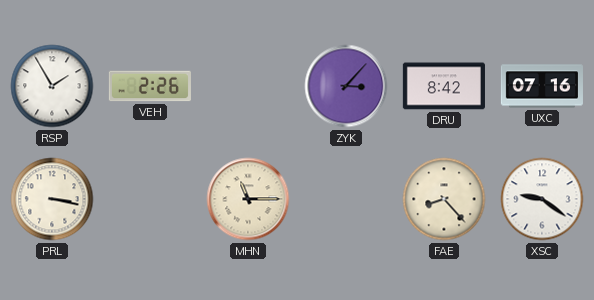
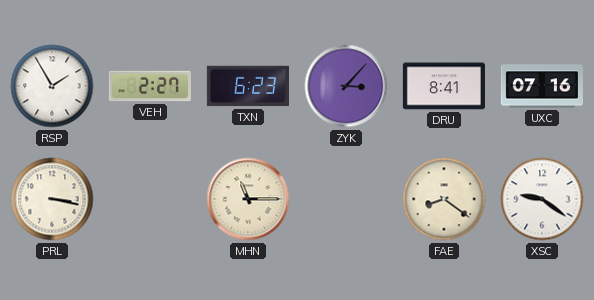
VEH: 2:26 -> 2:27
TXN: none -> 6:23
DRU: 8:42 -> 8:41
FAE: 8:23 -> 8:21
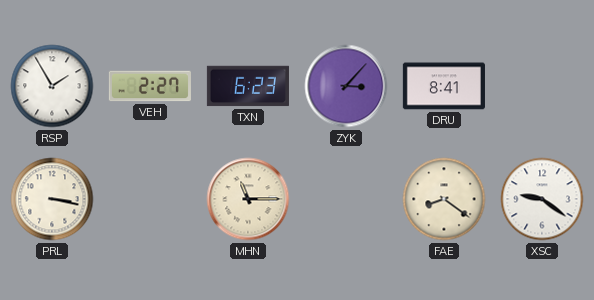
UXC: 07:16 -> none
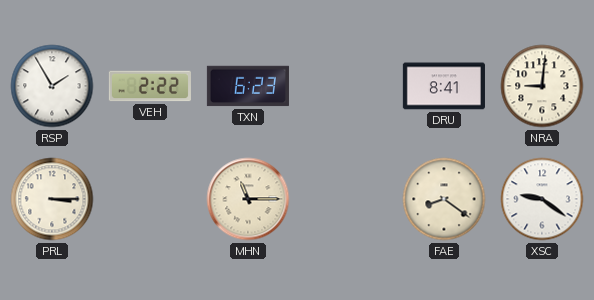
VEH: 2:27 -> 2:22
ZYK: 3:07 -> none
NRA: none -> 9:01
PRL: 3:17 -> 3:15
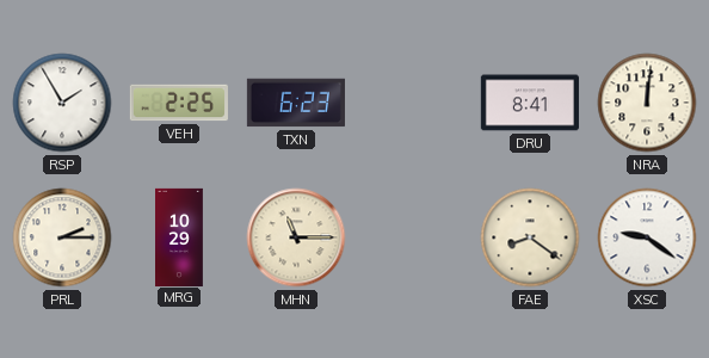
VEH: 2:22 -> 2:25
NRA: 9:01 -> 12:01
PRL: 3:15 -> 2:15
MRG: none -> 10:29
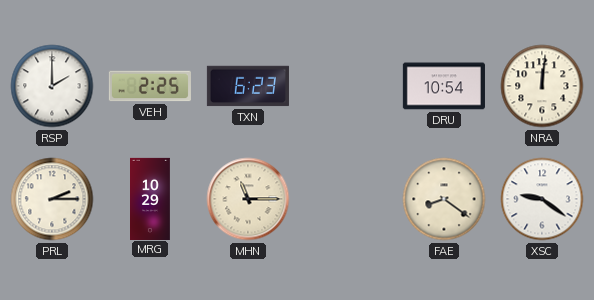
RSP: 1:55 -> 2:00
DRU: 8:41 -> 10:54
